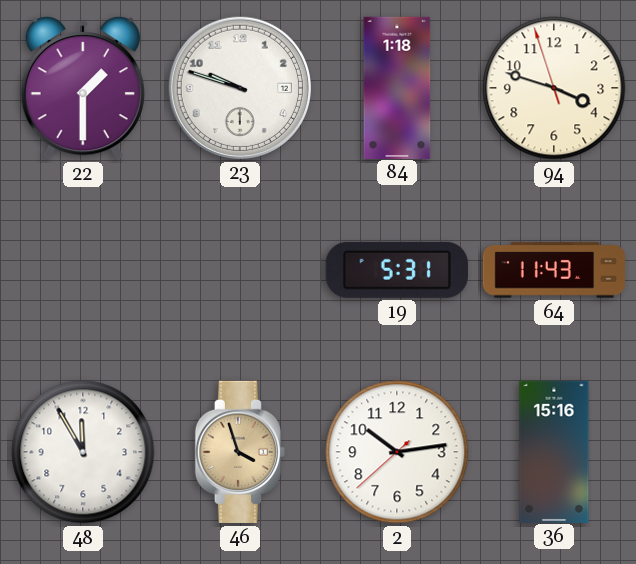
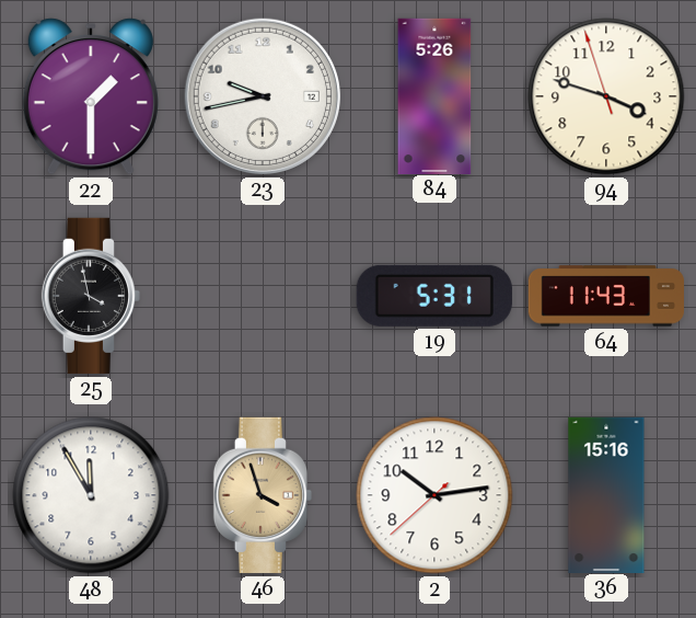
23: 9:48 -> 9:43
84: 1:18 -> 5:26
25: none -> 3:58
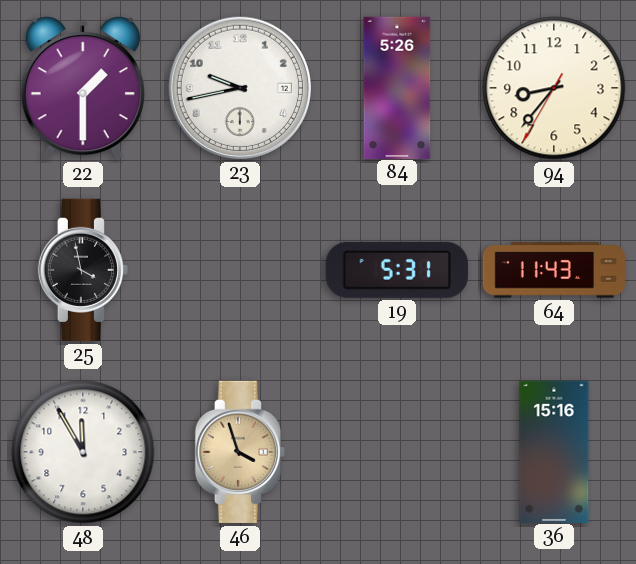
94: 3:47 -> 8:36
2: 10:13 -> none
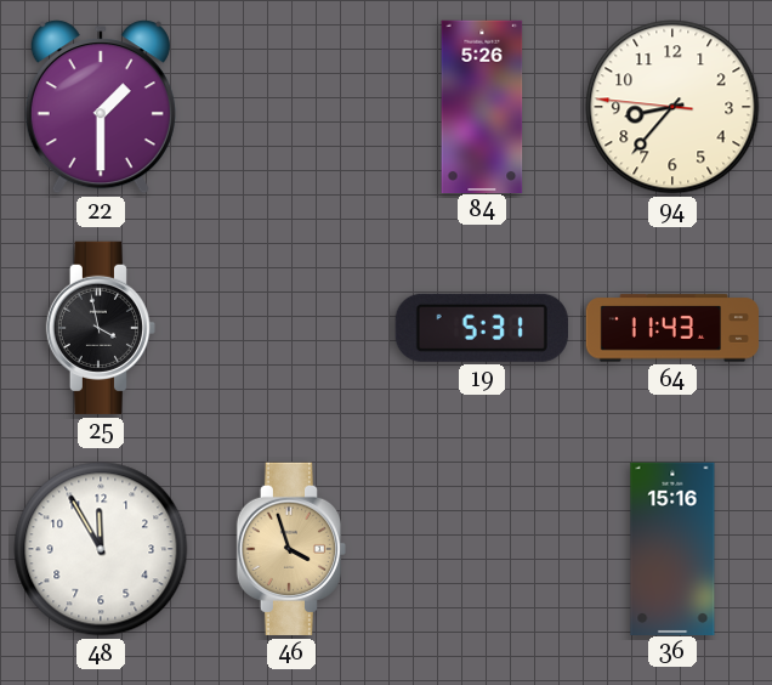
23: 9:43 -> none
94: 8:36:35 -> 8:36:46
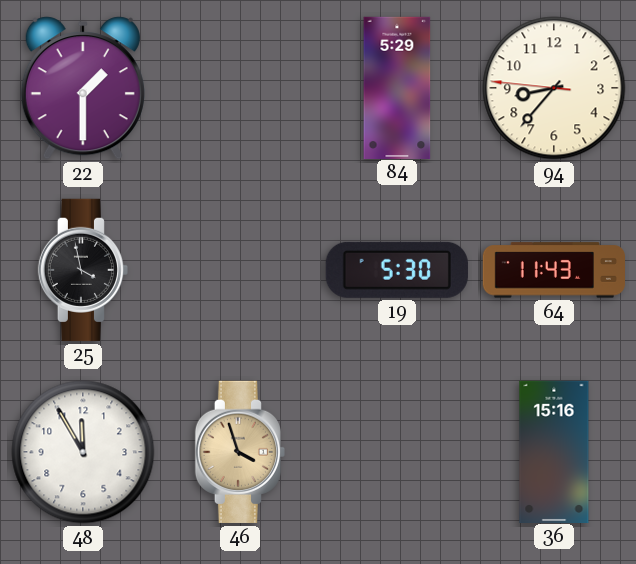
84: 5:26 -> 5:29
19: 5:31 -> 5:30
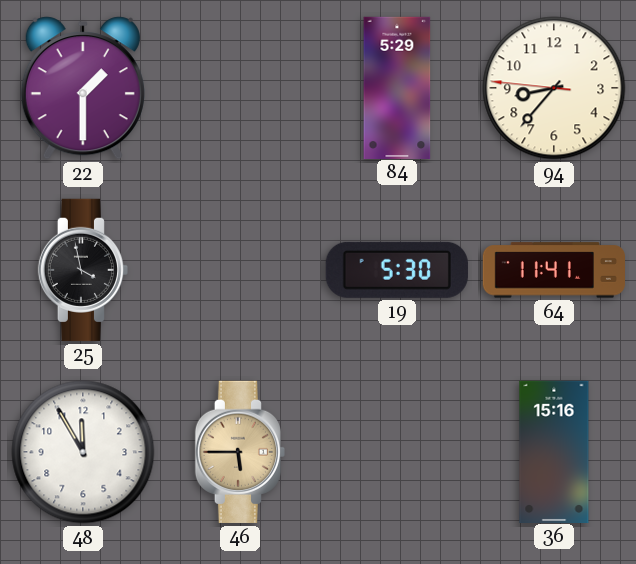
64: 11:43 -> 11:41
46: 3:57 -> 5:45
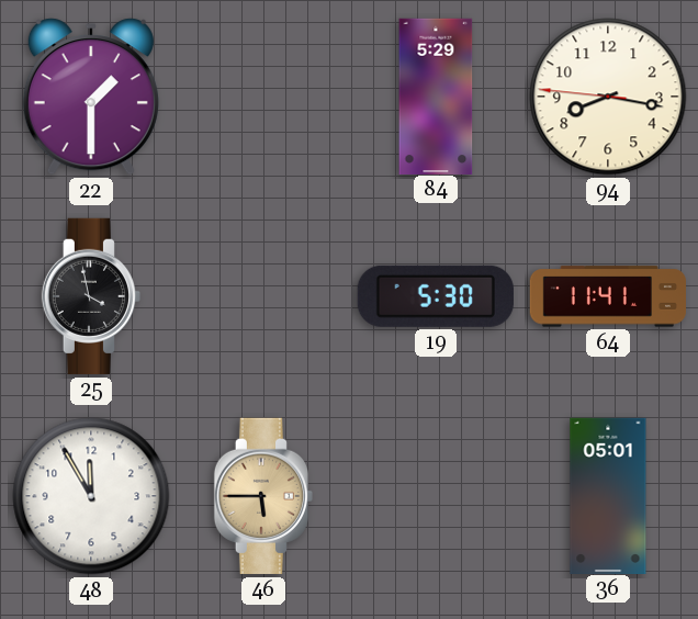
94: 8:36 -> 8:16
36: 15:16 -> 05:01
